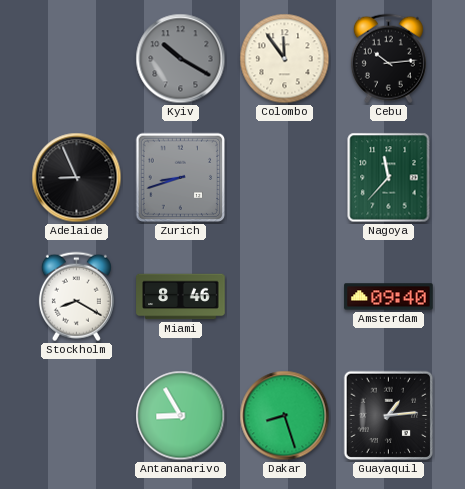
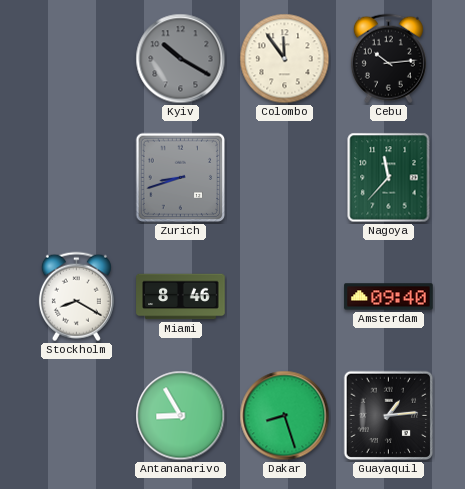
Adelaide: 8:56 -> none
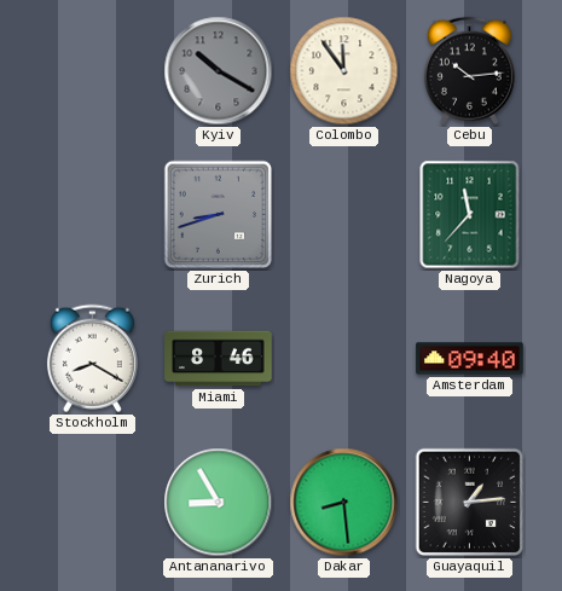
Dakar: 8:27 -> 8:29
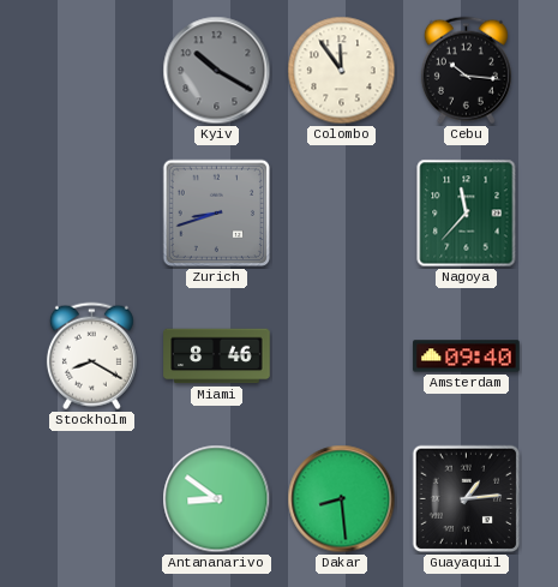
Cebu: 10:14 -> 10:16
Antananarivo: 8:55 -> 8:51
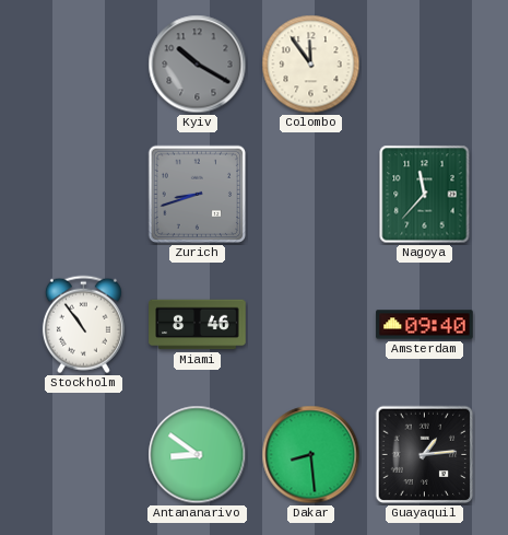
Cebu: 10:16 -> none
Stockholm: 8:20 -> 10:54
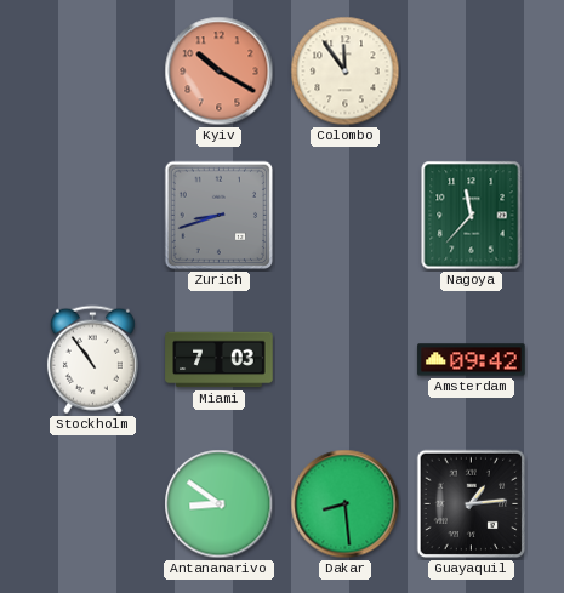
Kyiv dial: grey -> salmon
Miami: 8:46 -> 7:03
Amsterdam: 09:40 -> 09:42
